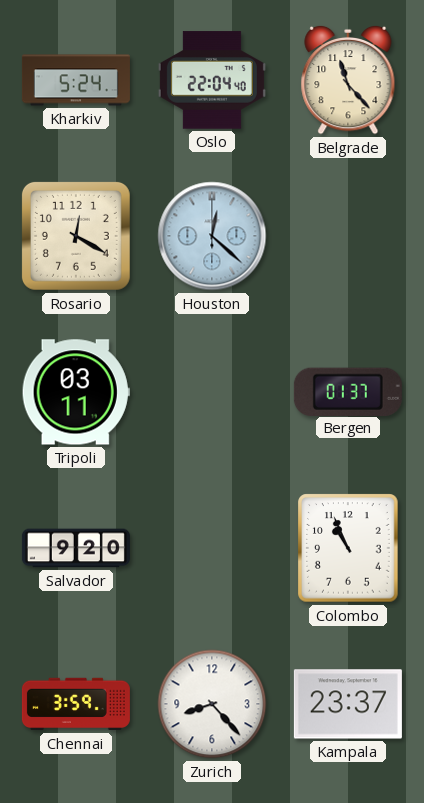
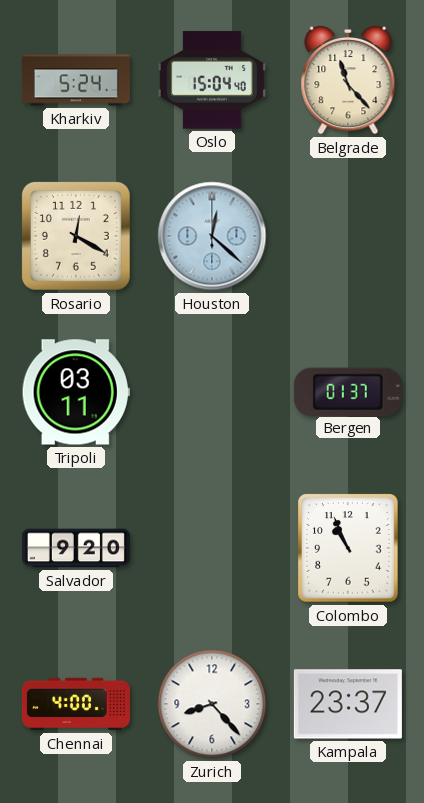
Oslo: 22:04 -> 15:04
Chennai: 3:59 -> 4:00
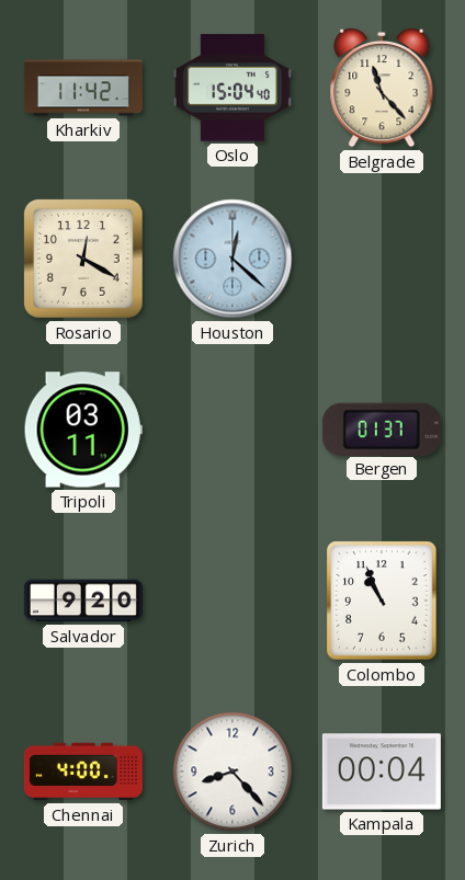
Kharkiv: 5:24 -> 11:42
Kampala: 23:37 -> 00:04
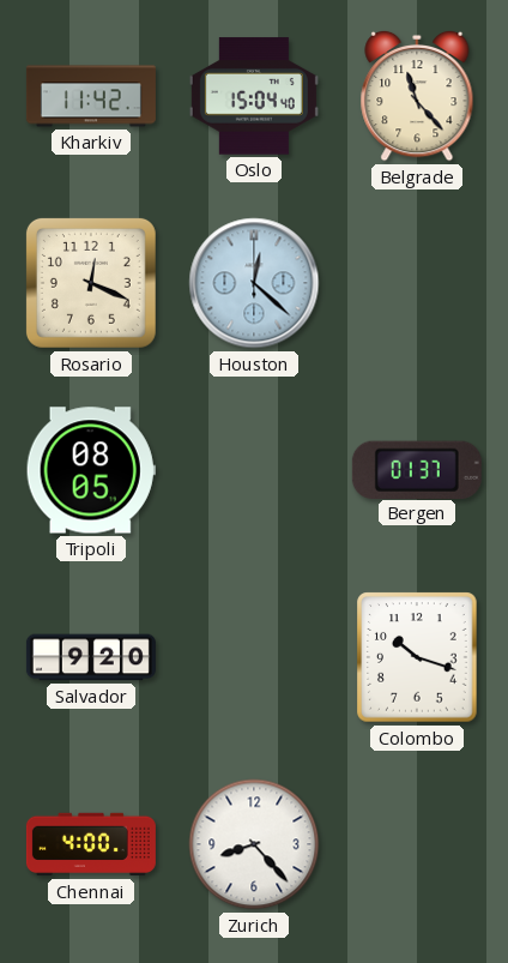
Rosario: 12:20 -> 12:19
Tripoli: 03:11 -> 08:05
Colombo: 10:56 -> 10:18
Kampala: 00:04 -> none
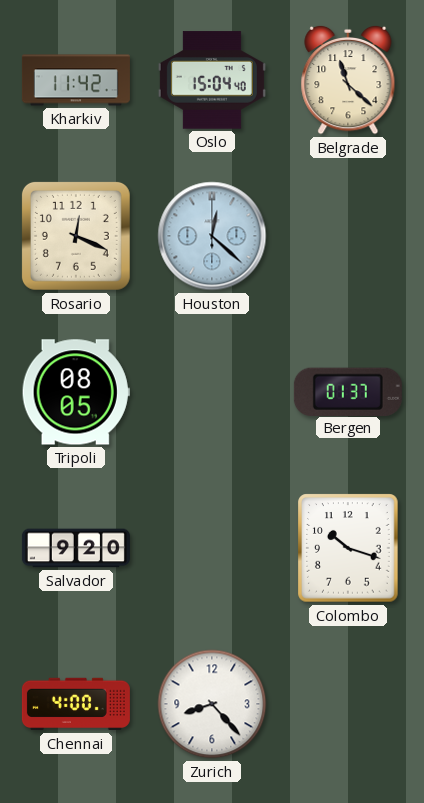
Belgrade: 11:23 -> 11:22
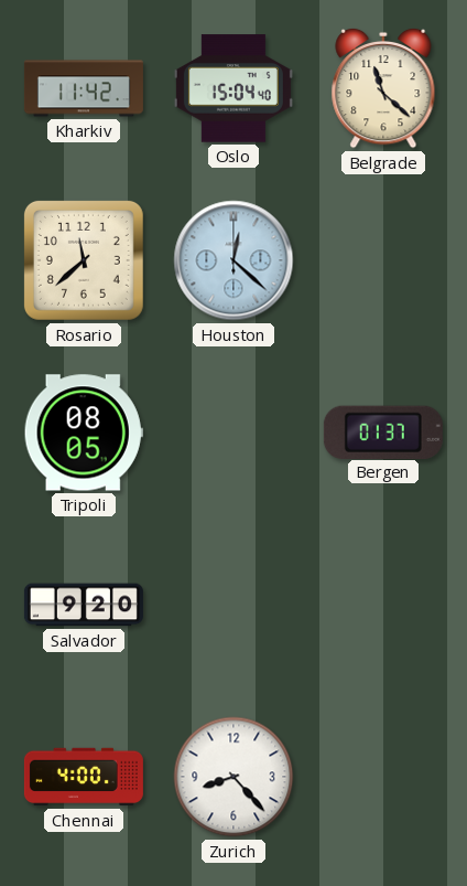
Rosario: 12:19 -> 11:38
Colombo: 10:18 -> none
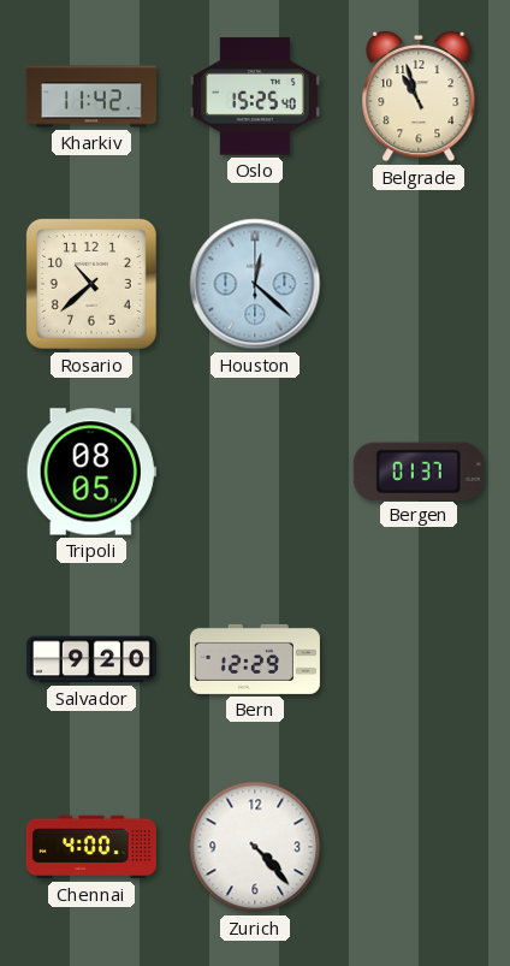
Oslo: 15:04 -> 15:25
Belgrade: 11:22 -> 10:57
Rosario: 11:38 -> 10:38
Bern: none -> 12:29
Zurich: 8:23 -> 4:23
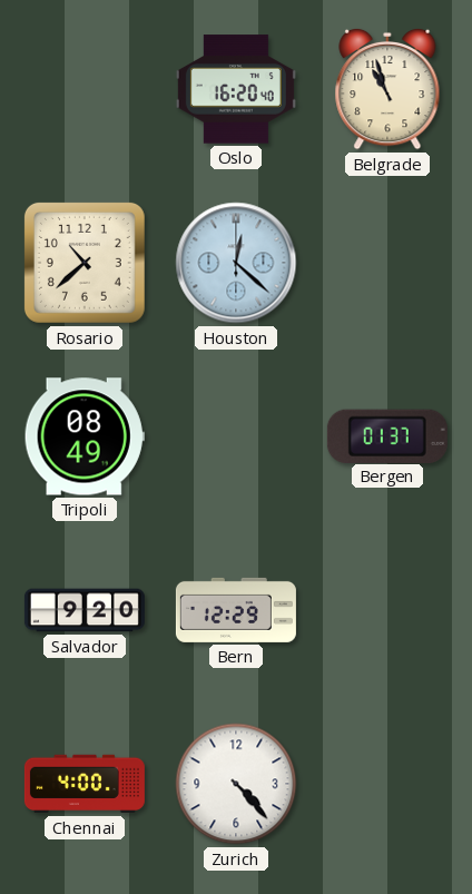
Kharkiv: 11:42 -> none
Oslo: 15:25 -> 16:20
Tripoli: 08:05 -> 08:49
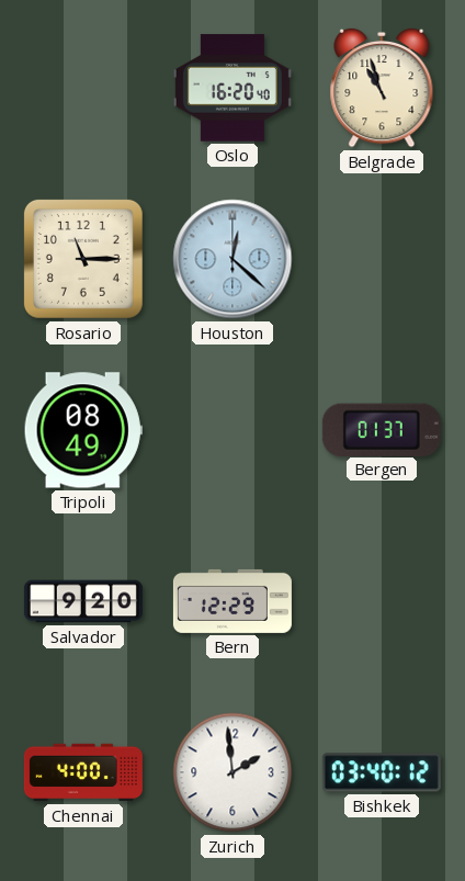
Rosario: 10:38 -> 11:15
Zurich: 4:23 -> 1:59
Bishkek: none -> 03:40
